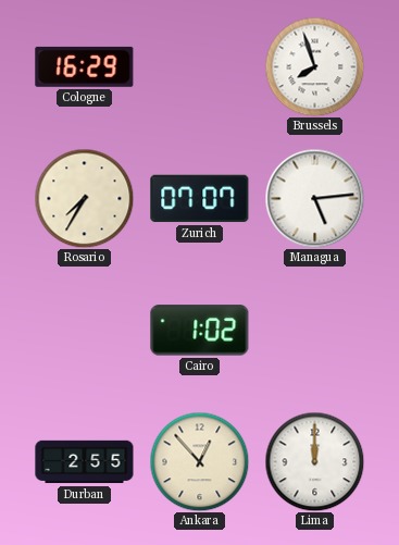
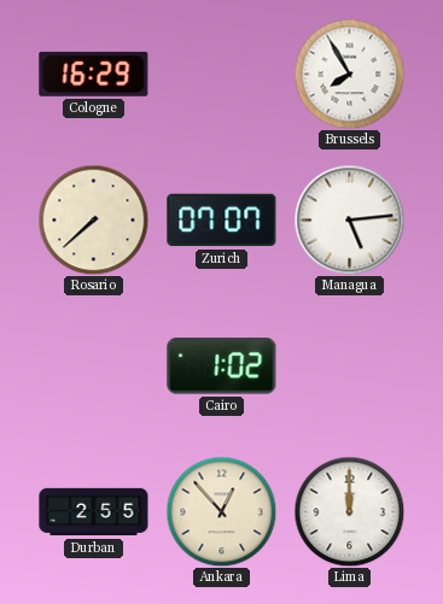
Brussels: 7:57 -> 7:55
Rosario: 7:35 -> 7:38
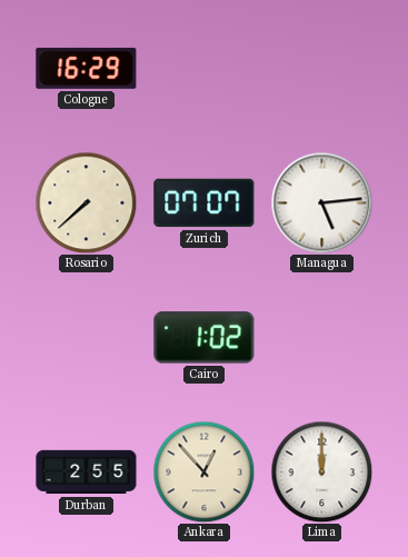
Brussels: 7:55 -> none
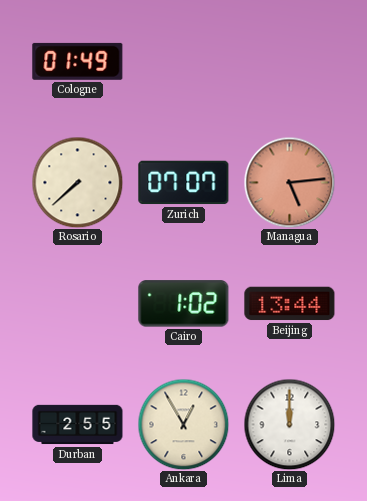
Cologne: 16:29 -> 01:49
Managua dial: white -> salmon
Beijing: none -> 13:44
Ankara: 12:53 -> 12:55
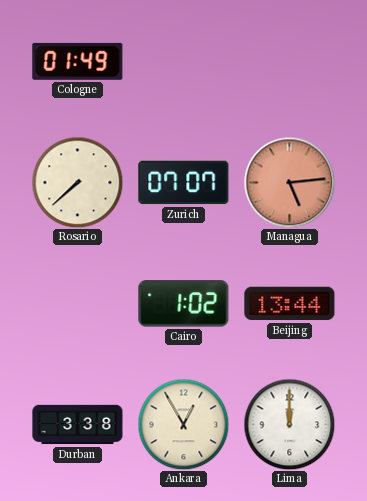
Durban: 2:55 -> 3:38
